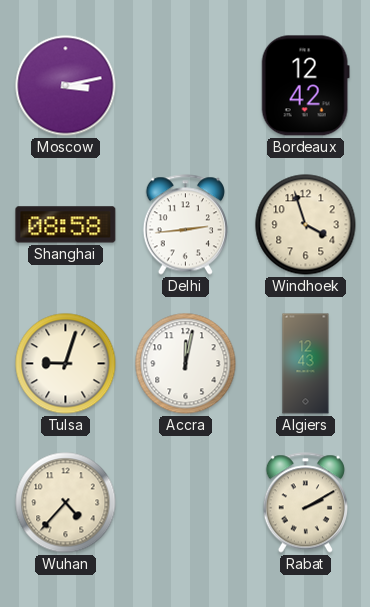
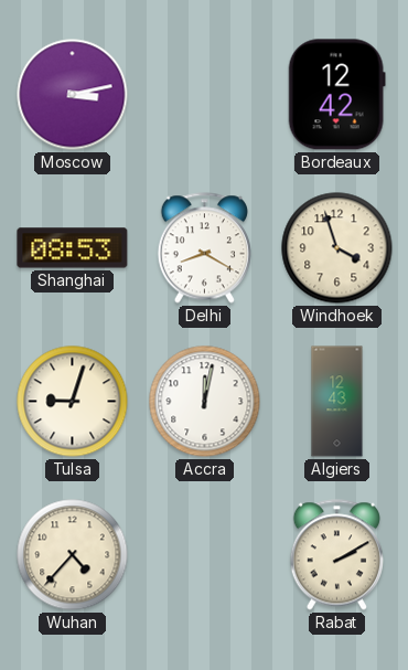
Shanghai: 08:58 -> 08:53
Delhi: 2:44 -> 8:20
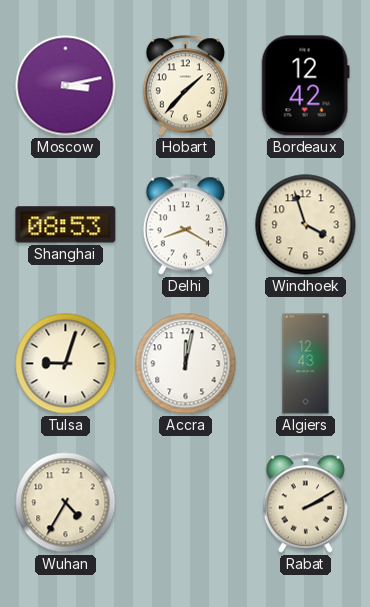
Hobart: none -> 1:37
Wuhan: 4:37 -> 4:35
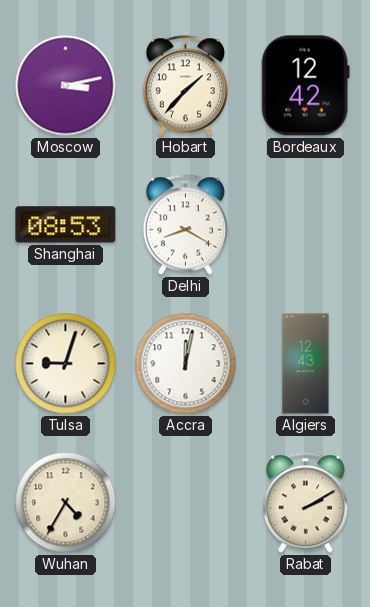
Windhoek: 3:57 -> none
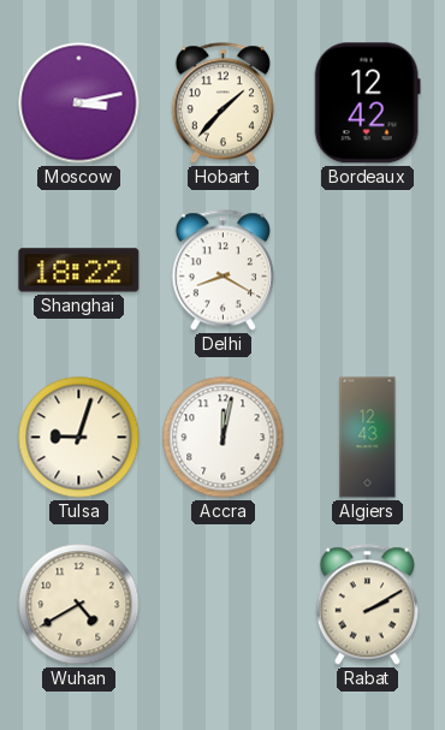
Shanghai: 08:53 -> 18:22
Wuhan: 4:35 -> 4:40
